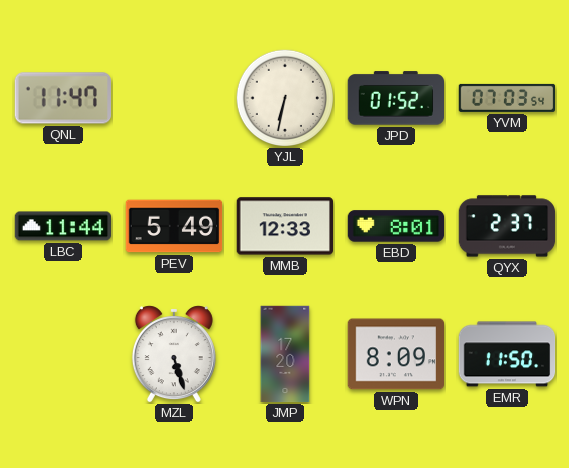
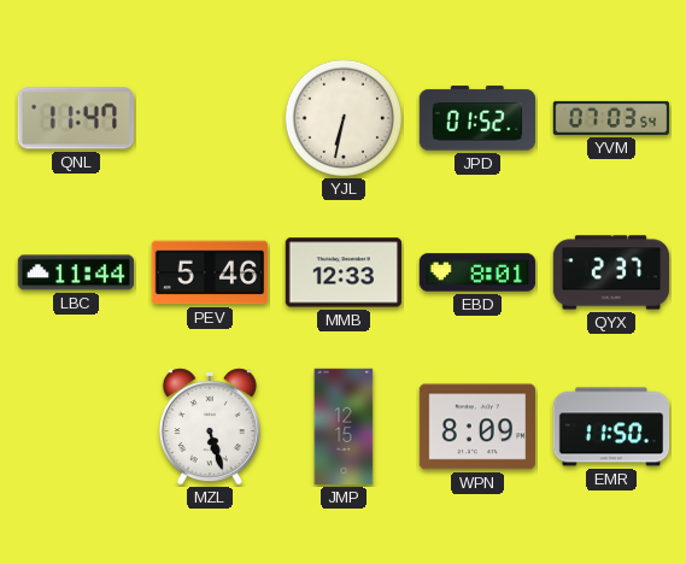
PEV: 5:49 -> 5:46
JMP: 17:20 -> 12:15
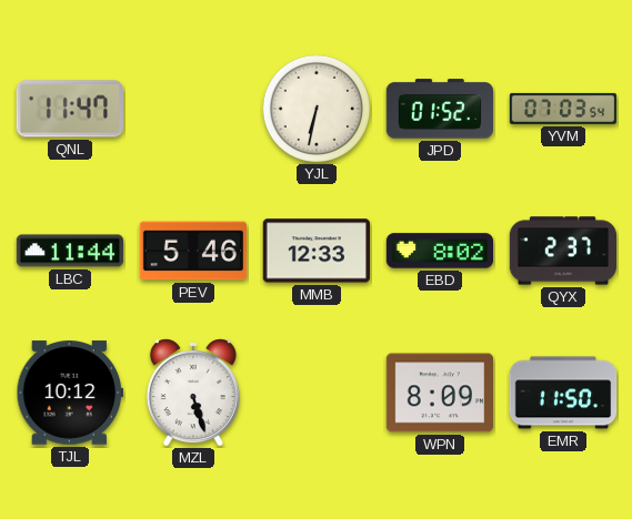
EBD: 8:01 -> 8:02
TJL: none -> 10:12
JMP: 12:15 -> none
